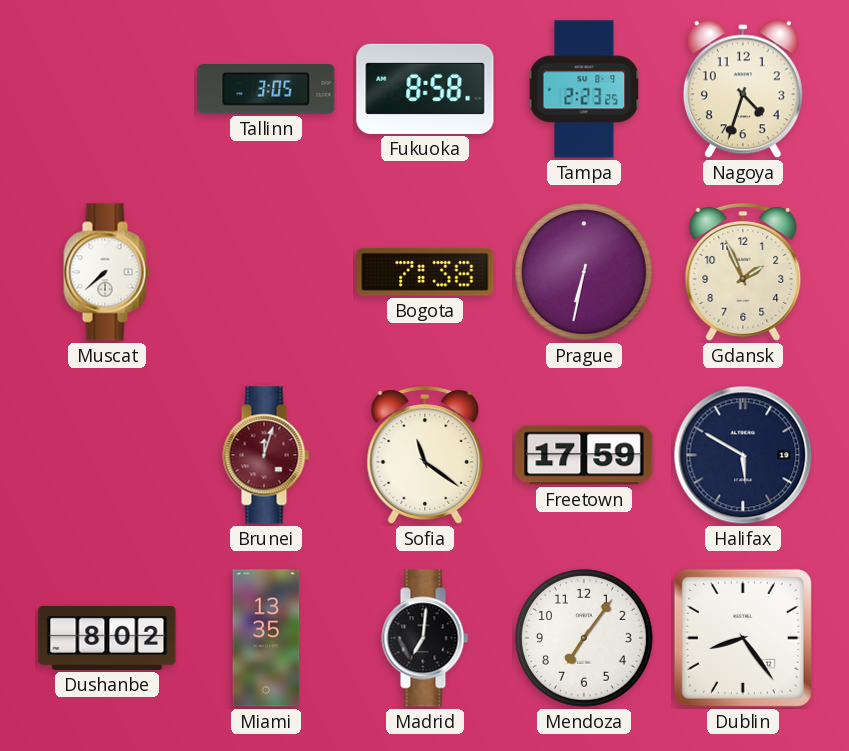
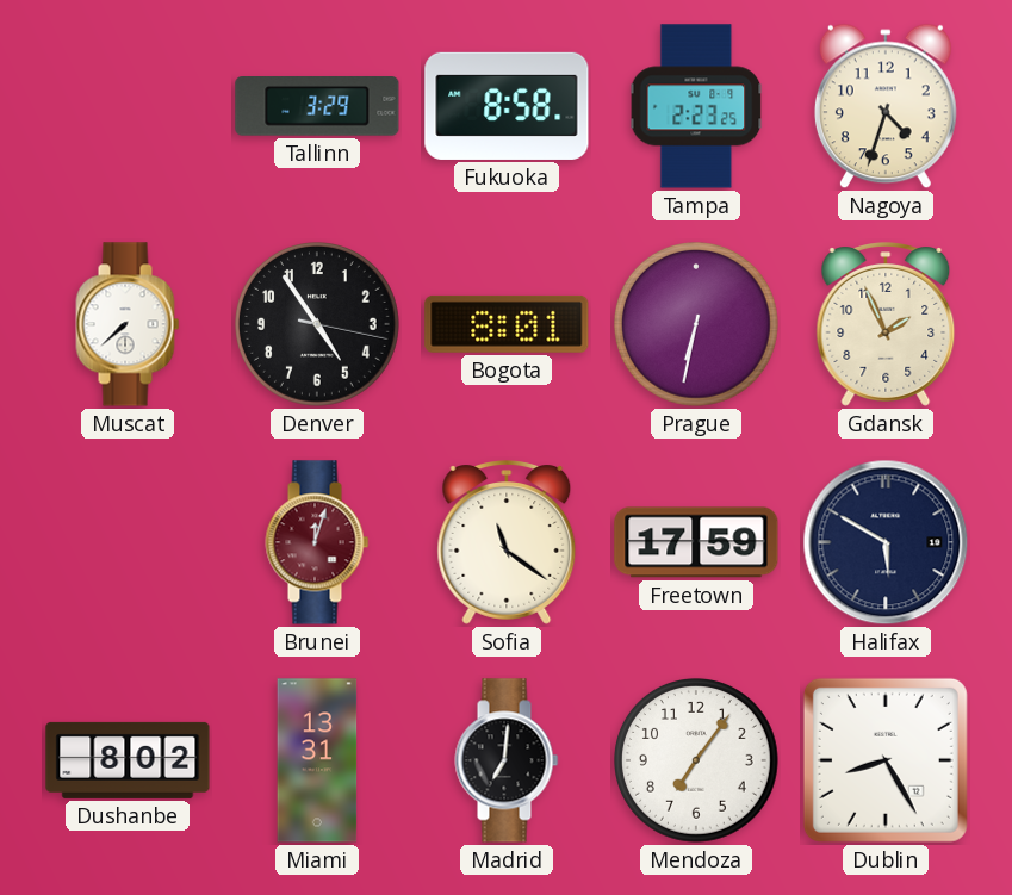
Tallinn: 3:05 -> 3:29
Denver: none -> 4:54
Bogota: 7:38 -> 8:01
Miami: 13:35 -> 13:31
Dublin: 8:24 -> 8:25
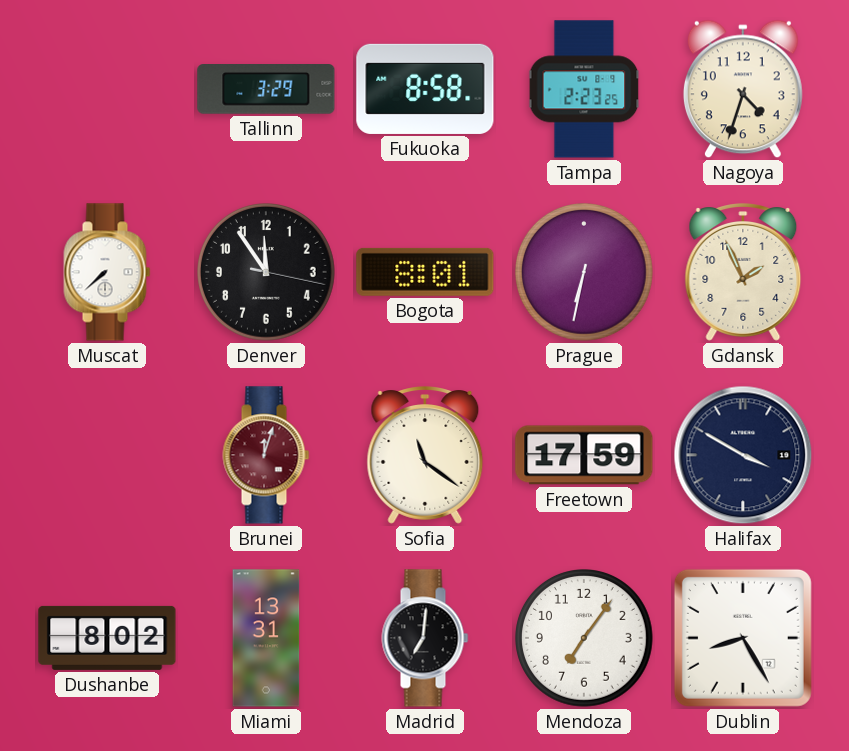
Denver: 4:54 -> 11:54
Halifax: 5:50 -> 3:50
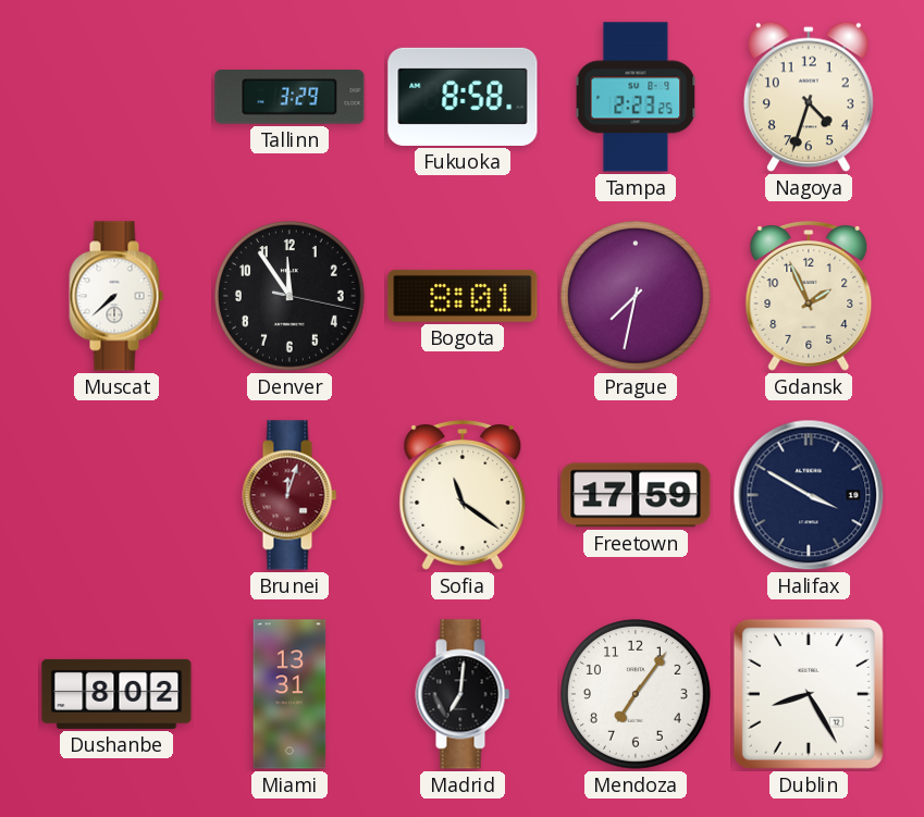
Prague: 6:32 -> 7:32
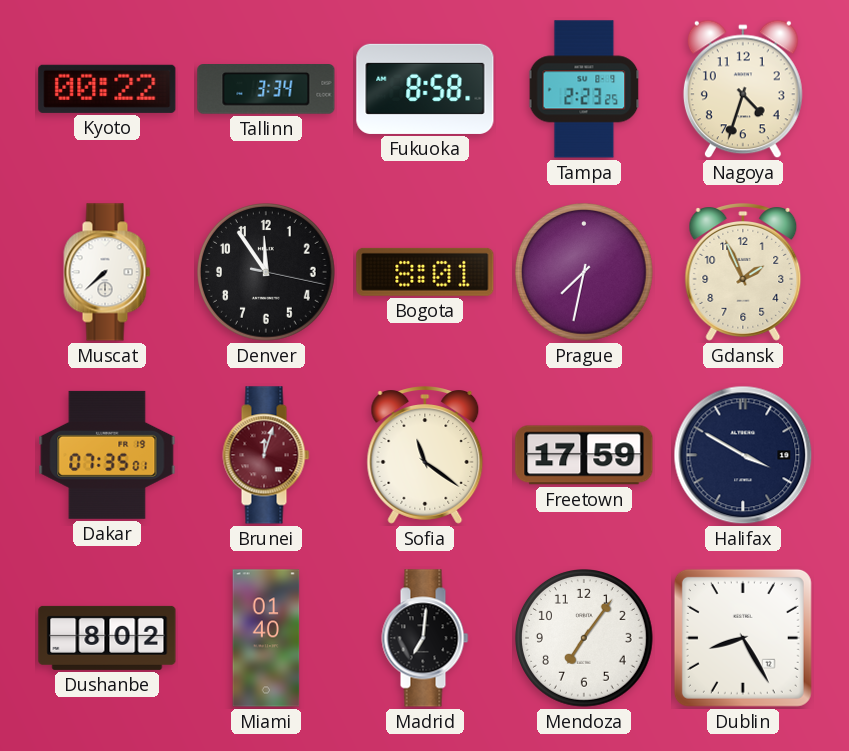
Kyoto: none -> 00:22
Tallinn: 3:29 -> 3:34
Dakar: none -> 07:35
Miami: 13:31 -> 01:40
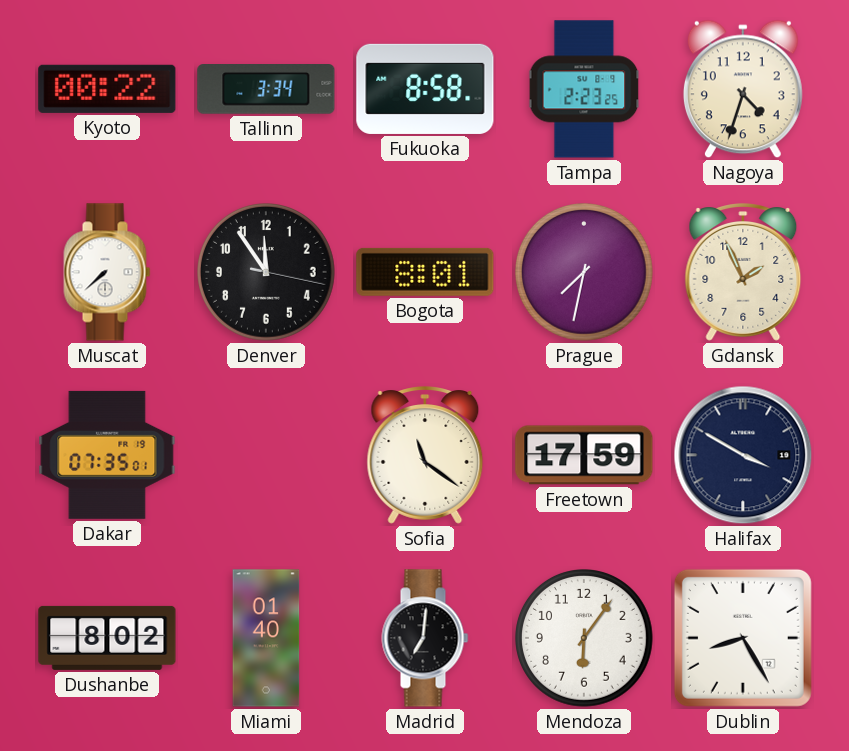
Brunei: 12:03 -> none
Mendoza: 7:06 -> 6:06
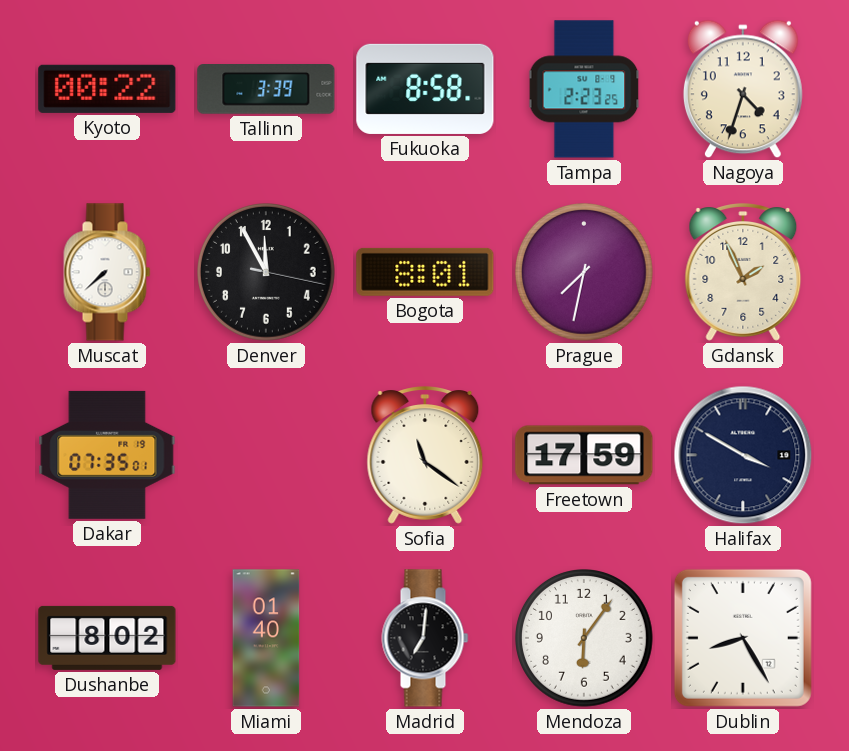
Tallinn: 3:34 -> 3:39
Denver: 11:54 -> 11:55
